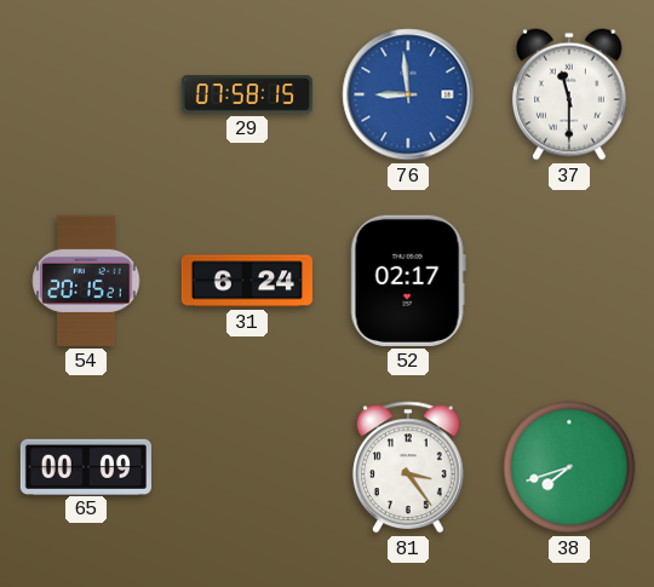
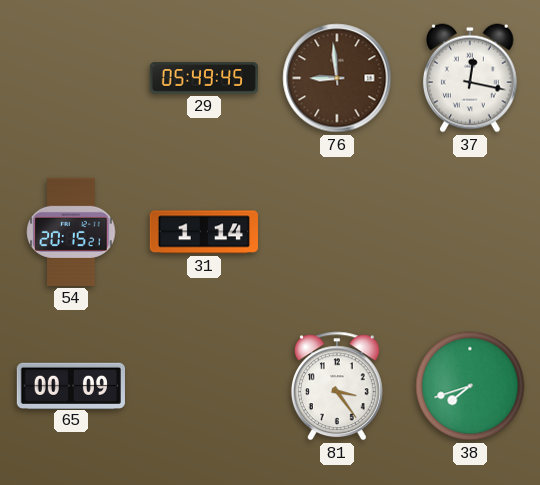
29: 07:58 -> 05:49
76 dial: blue -> brown
37: 11:30 -> 12:17
31: 6:24 -> 1:14
52: 02:17 -> none
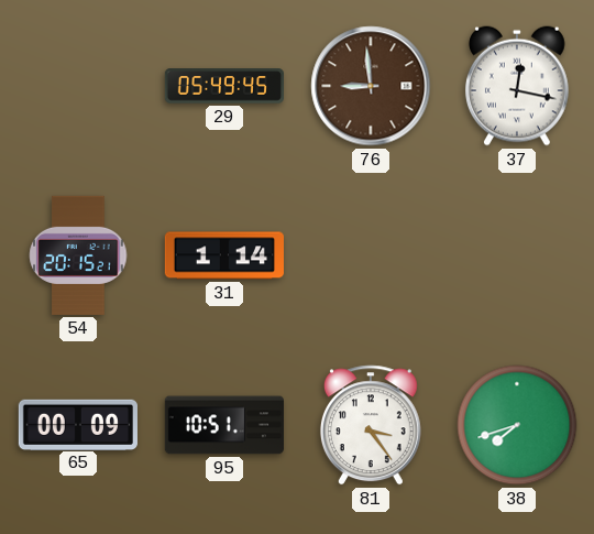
95: none -> 10:51
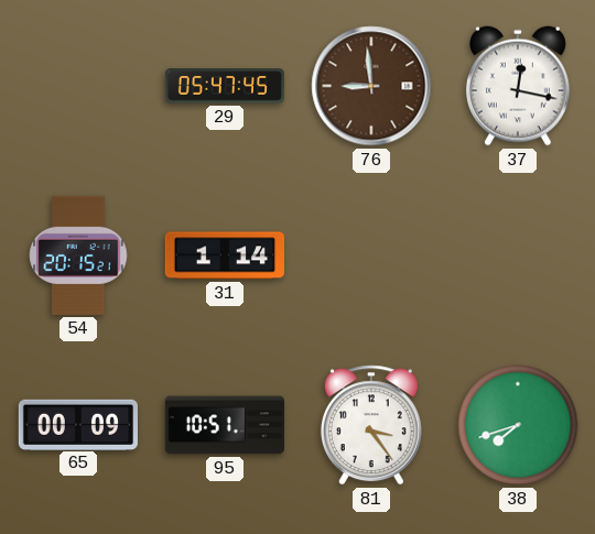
29: 05:49 -> 05:47
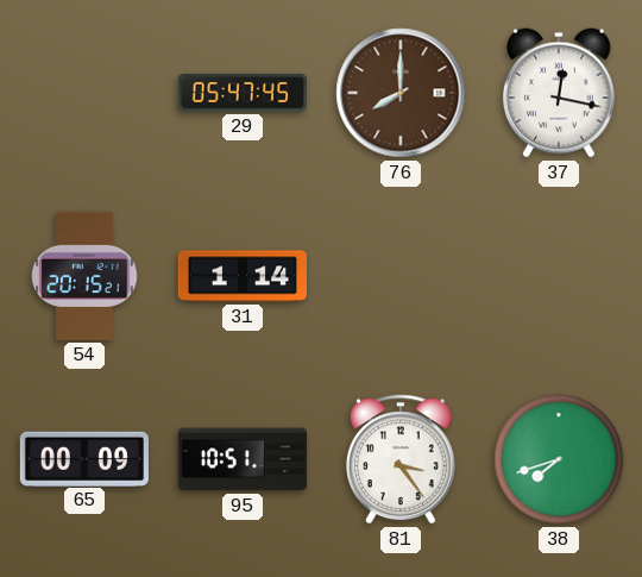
76: 8:59 -> 8:00
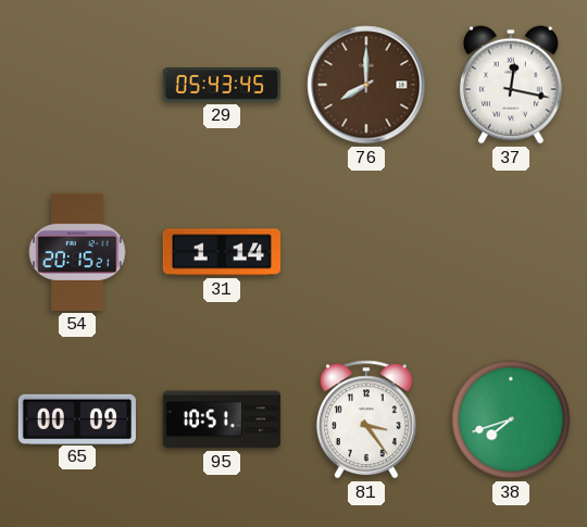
29: 05:47 -> 05:43
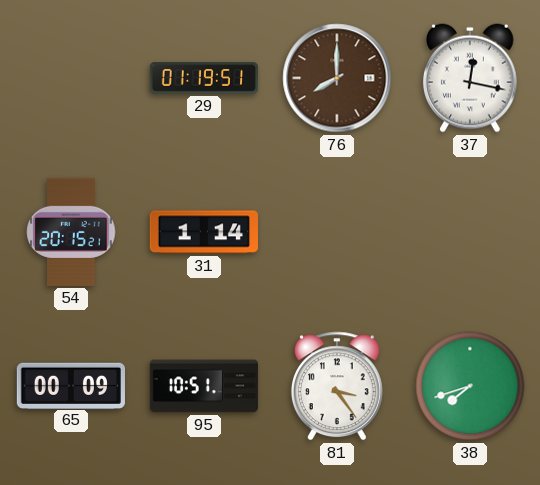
29: 05:43 -> 01:19
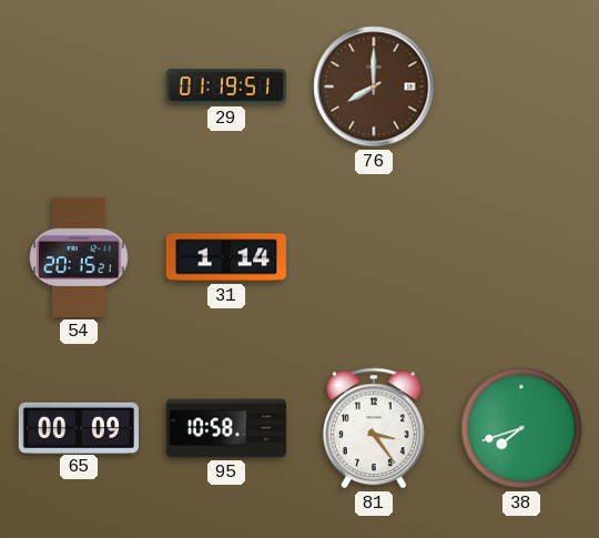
37: 12:17 -> none
95: 10:51 -> 10:58
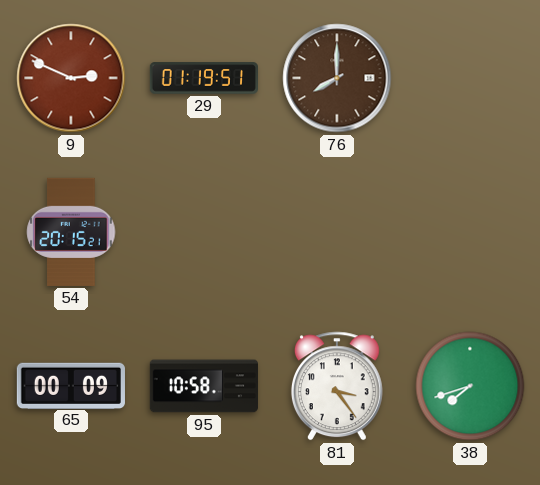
9: none -> 2:49
31: 1:14 -> none
